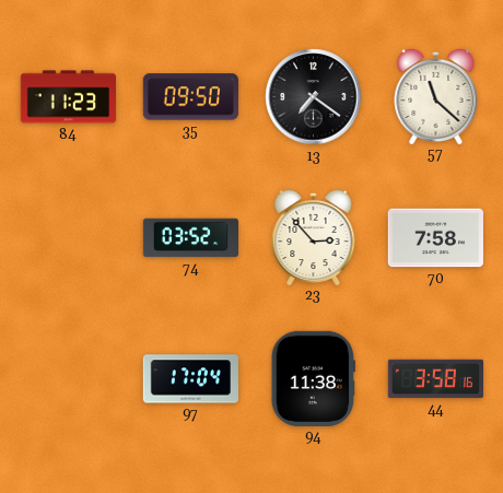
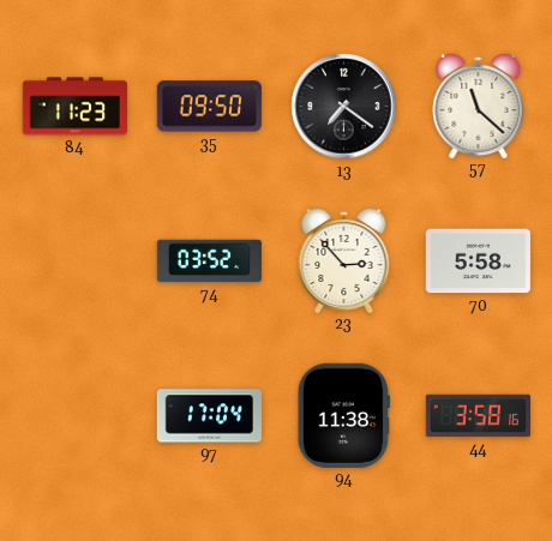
70: 7:58 -> 5:58
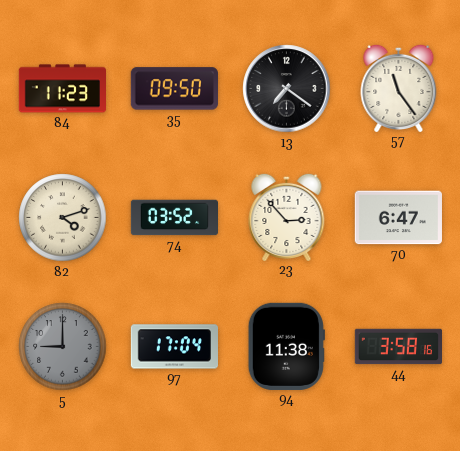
57: 11:22 -> 11:24
82: none -> 4:12
70: 5:58 -> 6:47
5: none -> 9:00
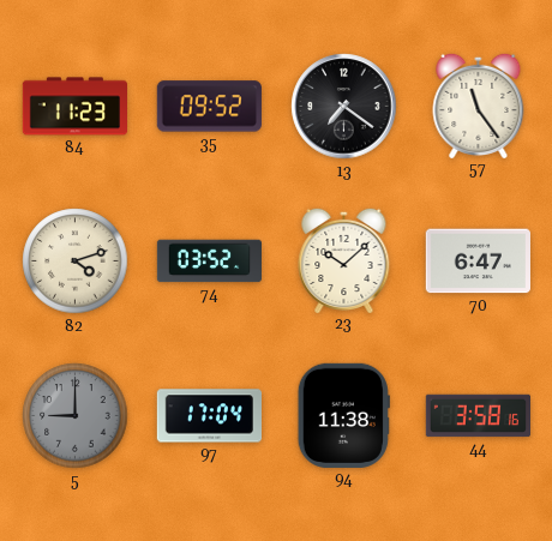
35: 09:50 -> 09:52
23: 2:53 -> 10:08
